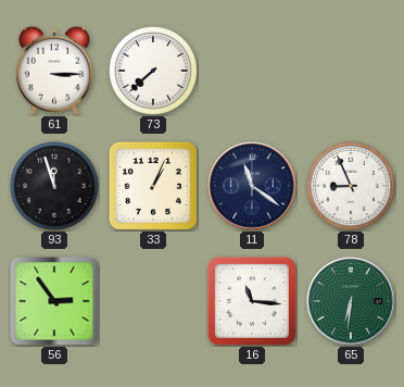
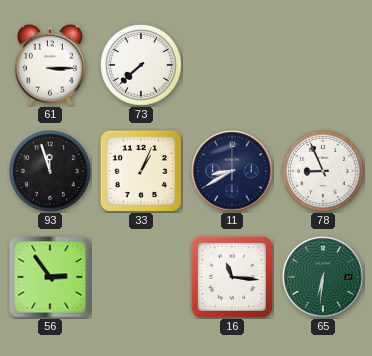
11: 11:21 -> 8:40
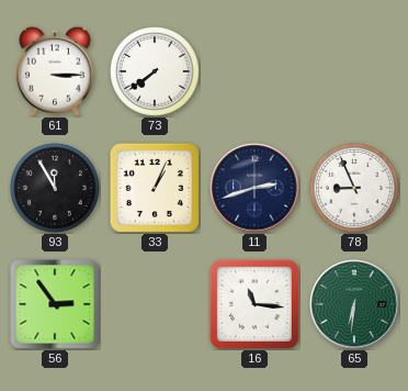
73: 7:38 -> 7:39
93: 11:57 -> 11:55
11: 8:40 -> 2:42
